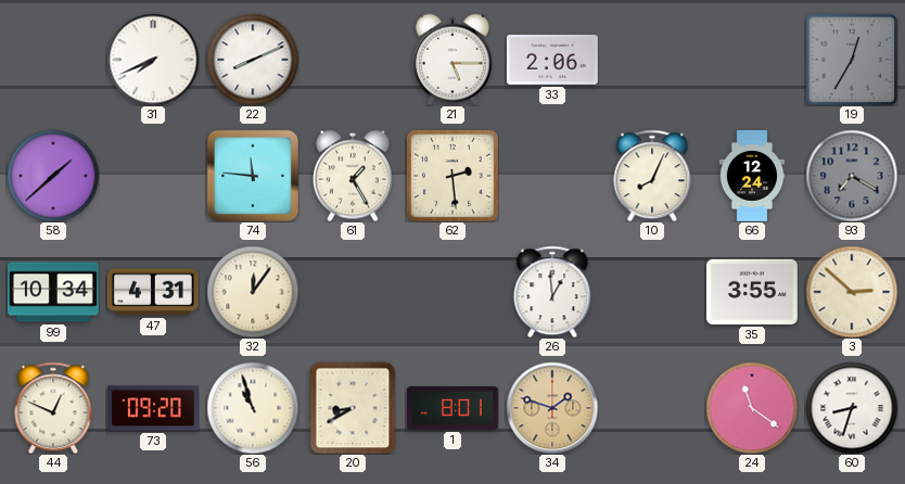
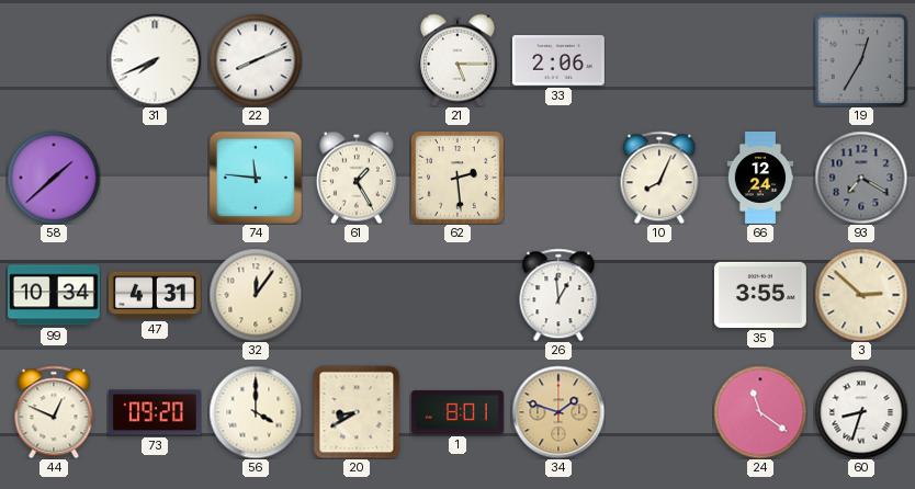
56: 10:57 -> 4:00
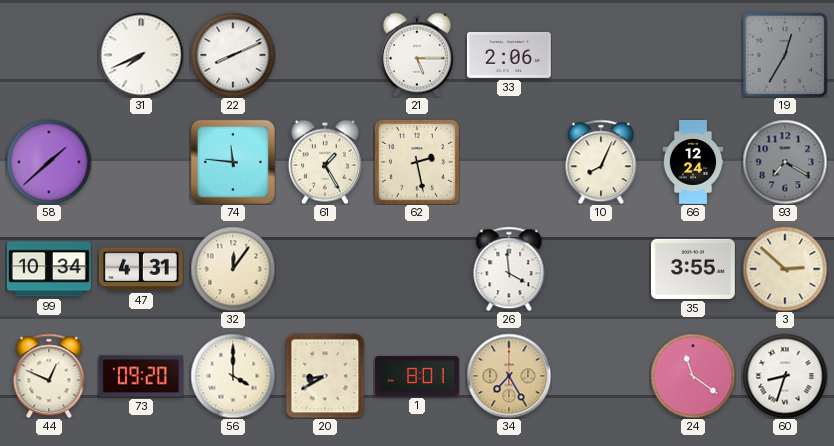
62: 2:29 -> 2:28
26: 12:59 -> 3:59
34: 1:48 -> 7:25
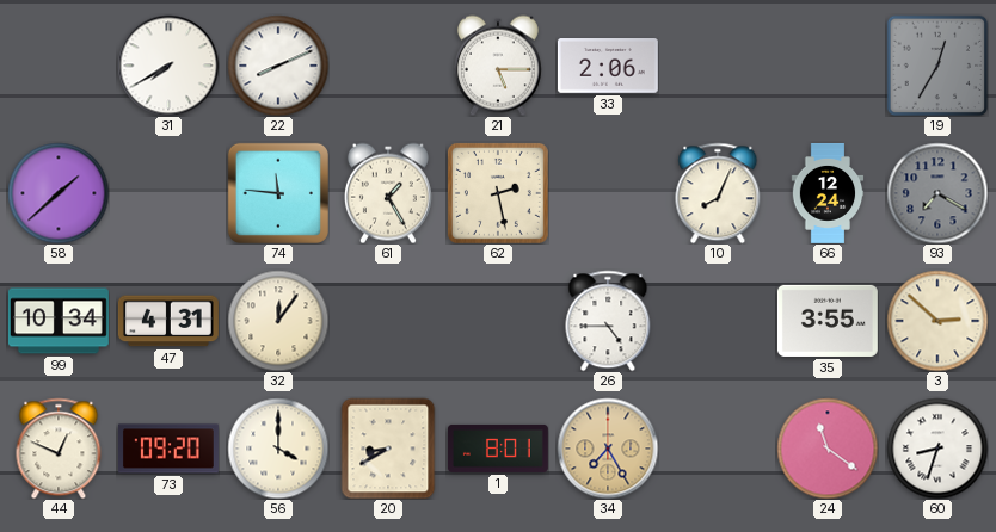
31: 7:41 -> 7:40
26: 3:59 -> 4:45
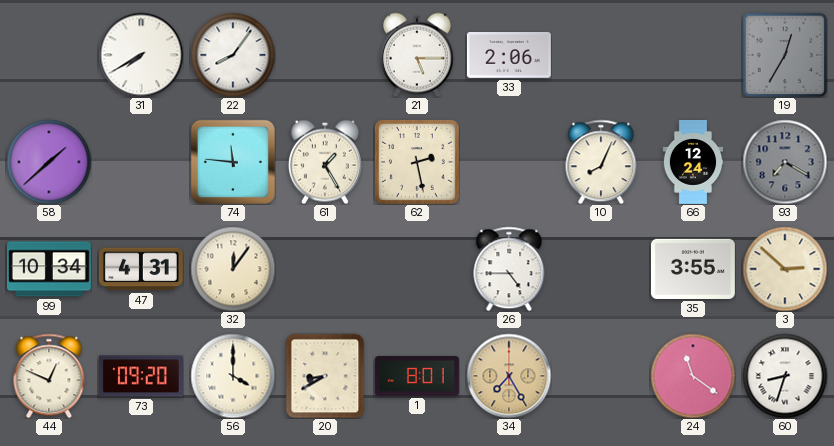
22: 8:11 -> 8:06
